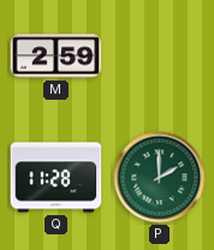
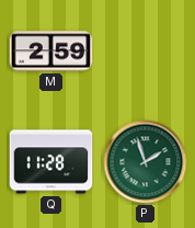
P: 2:00 -> 1:57
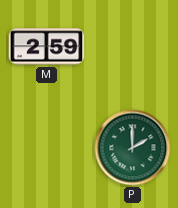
Q: 11:28 -> none
P: 1:57 -> 2:00
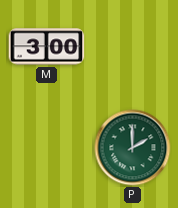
M: 2:59 -> 3:00
